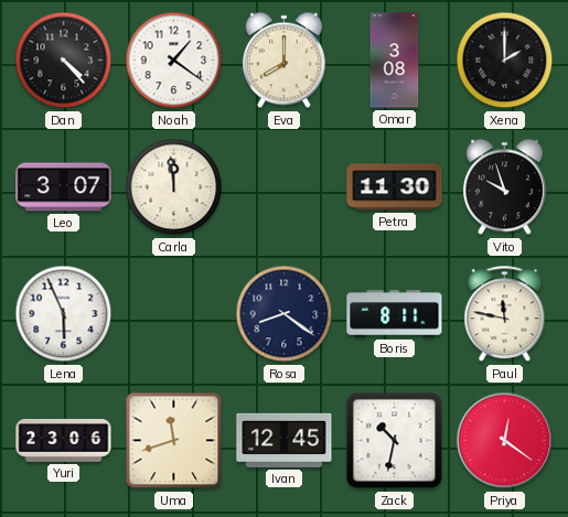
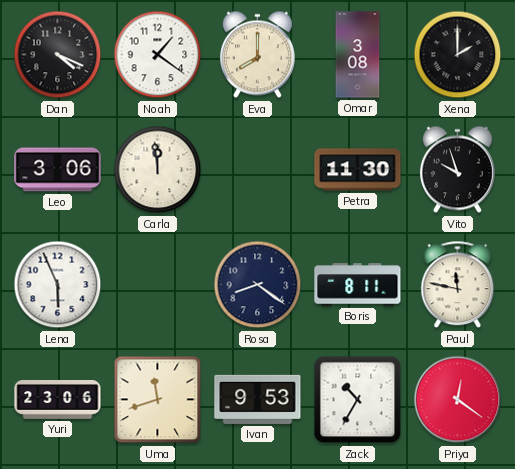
Dan: 4:23 -> 4:19
Leo: 3:07 -> 3:06
Ivan: 12:45 -> 9:53
Zack: 10:32 -> 10:35
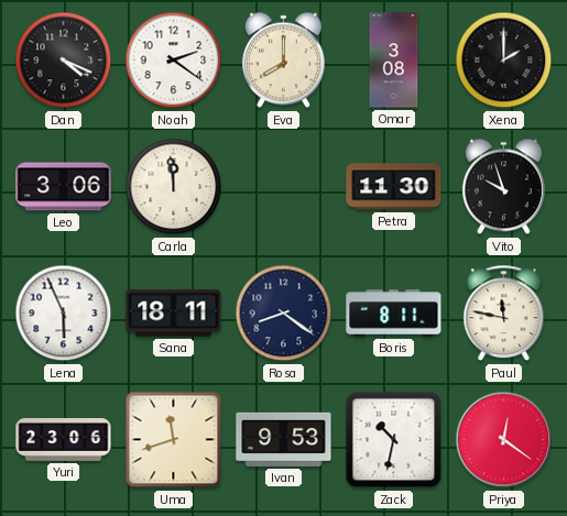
Noah: 1:21 -> 2:21
Sana: none -> 18:11
Zack: 10:35 -> 10:32
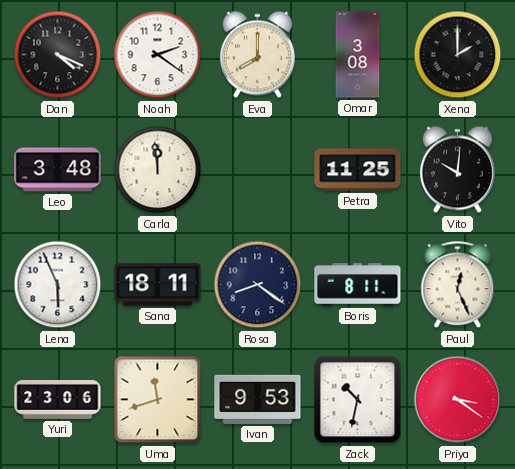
Leo: 3:06 -> 3:48
Petra: 11:30 -> 11:25
Vito: 9:57 -> 10:01
Paul: 11:47 -> 12:26
Priya: 12:21 -> 3:21
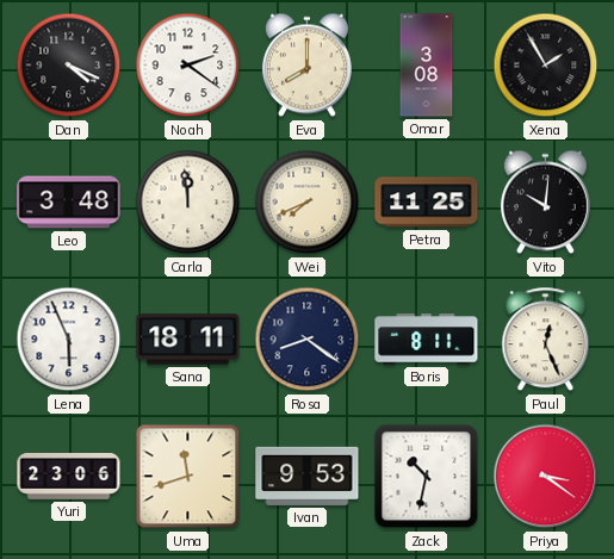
Xena: 2:00 -> 1:55
Wei: none -> 7:41
